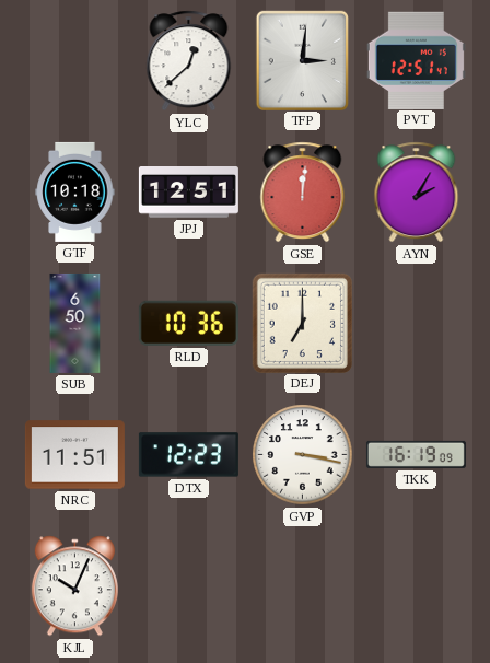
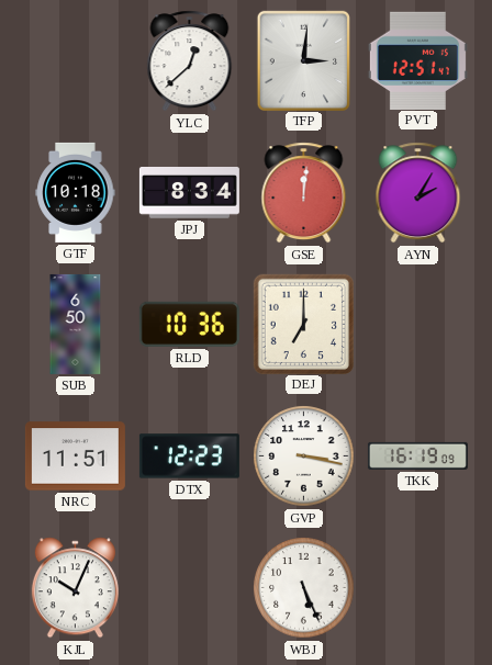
JPJ: 12:51 -> 8:34
WBJ: none -> 5:26
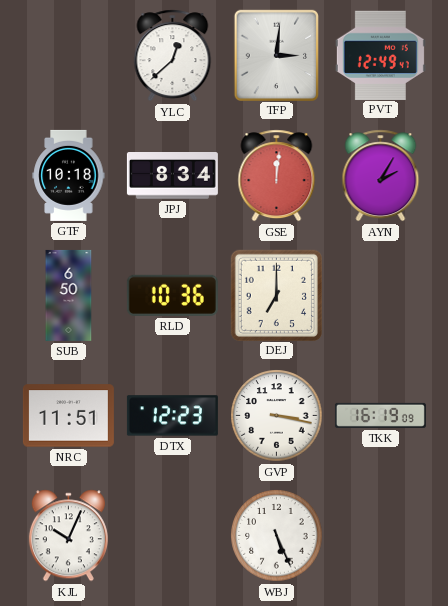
PVT: 12:51 -> 12:49
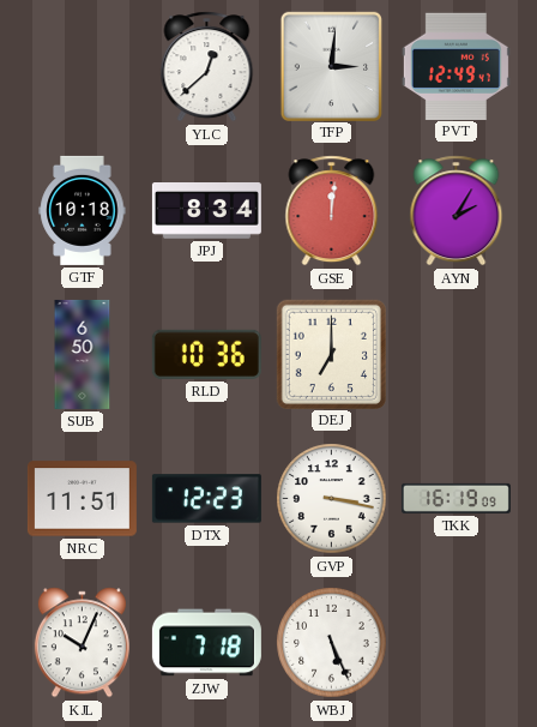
ZJW: none -> 7:18
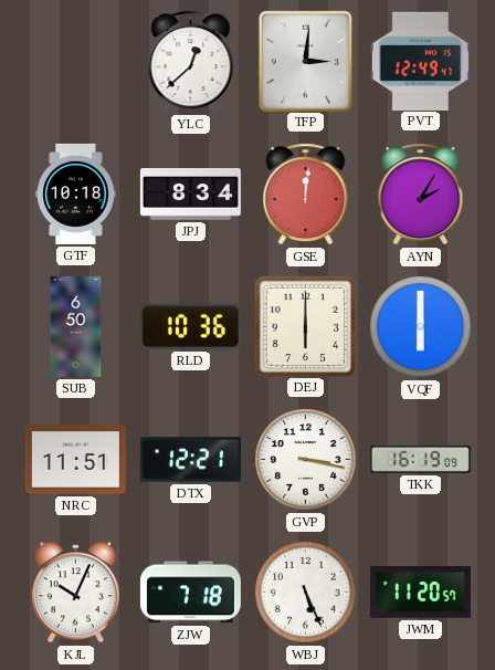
DEJ: 7:00 -> 6:00
VQF: none -> 6:00
DTX: 12:23 -> 12:21
JWM: none -> 11:20
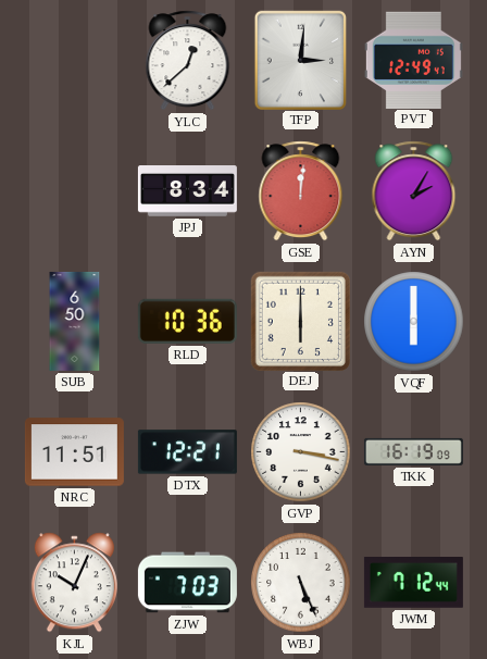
GTF: 10:18 -> none
ZJW: 7:18 -> 7:03
JWM: 11:20 -> 7:12
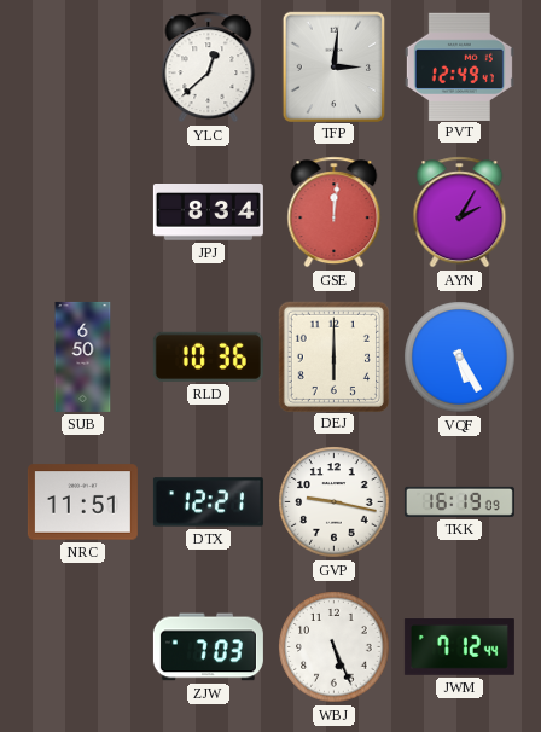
VQF: 6:00 -> 5:25
GVP: 3:17 -> 9:17
KJL: 10:04 -> none
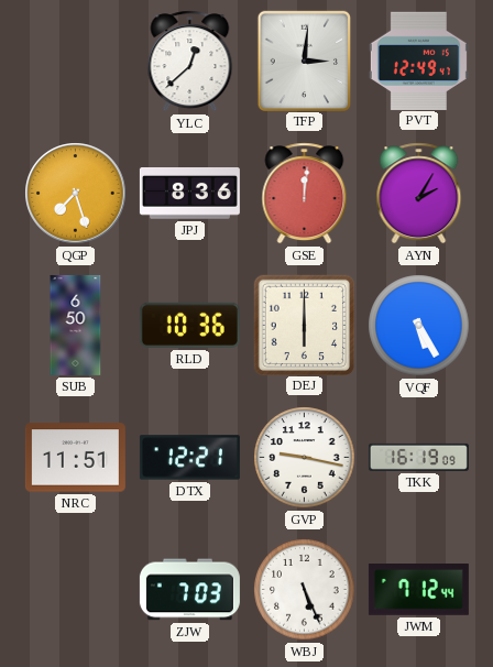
QGP: none -> 7:27
JPJ: 8:34 -> 8:36
